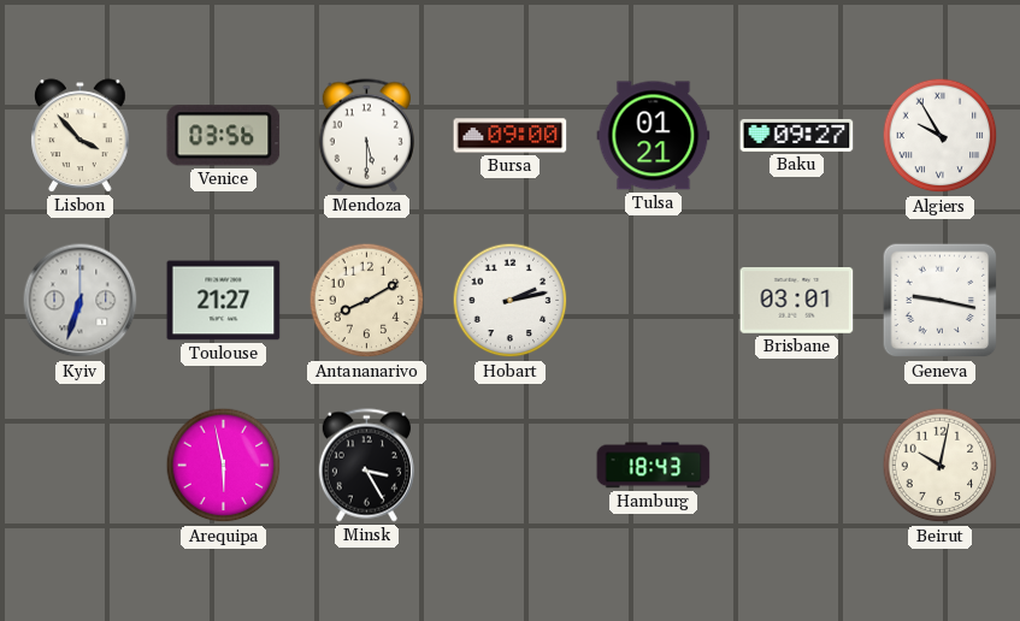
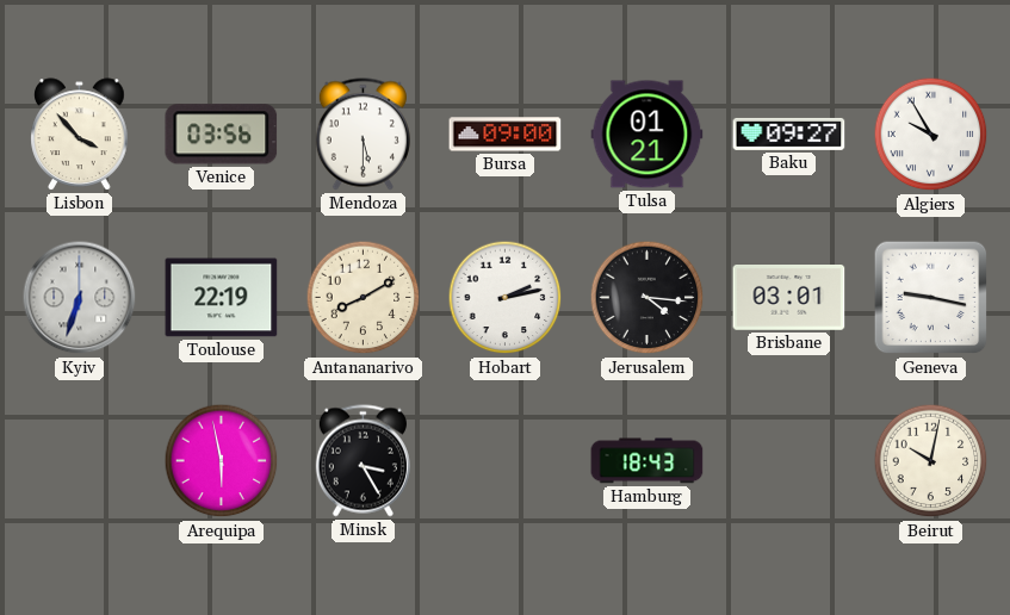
Toulouse: 21:27 -> 22:19
Jerusalem: none -> 4:16
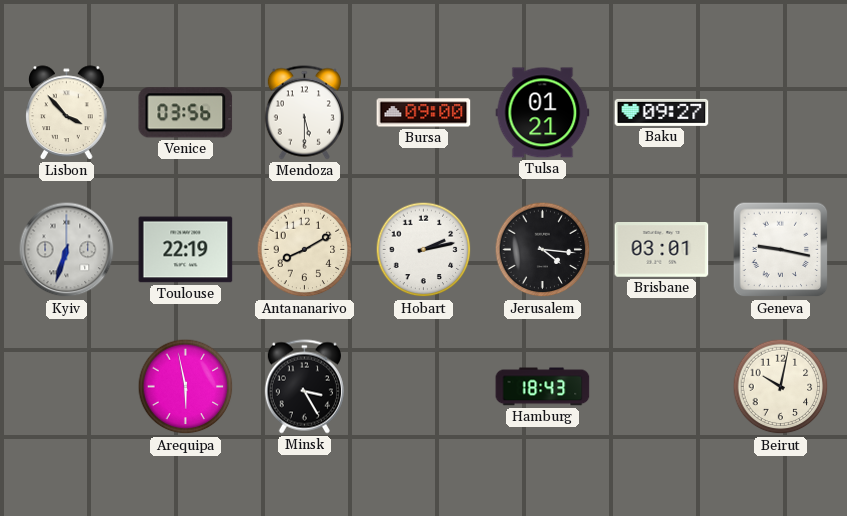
Algiers: 9:55 -> none
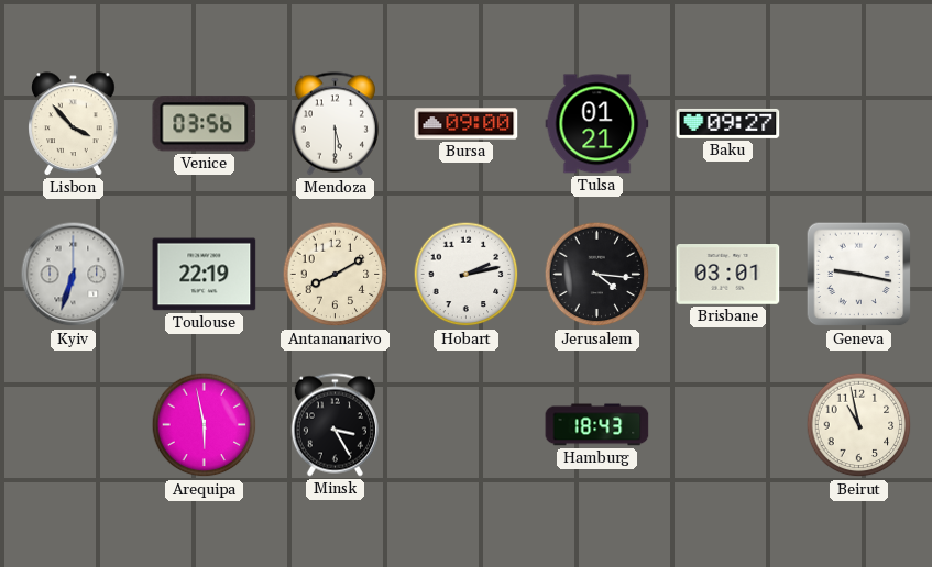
Beirut: 10:02 -> 10:58
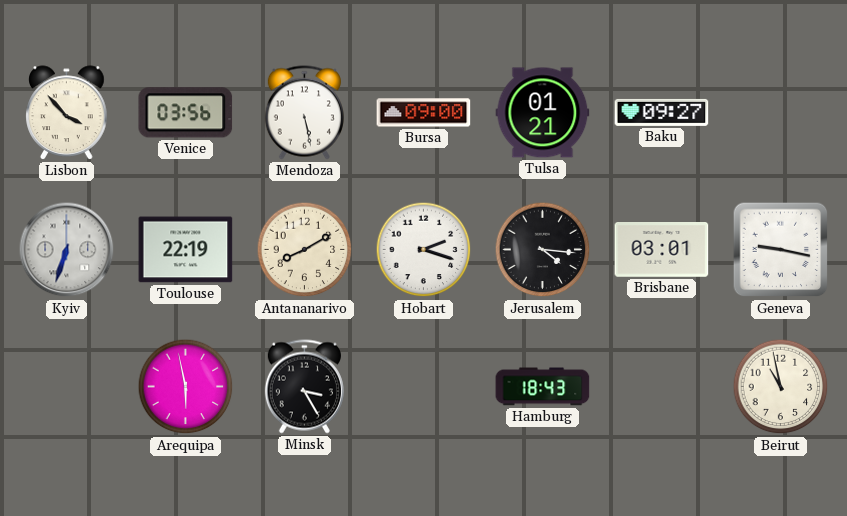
Mendoza: 5:30 -> 5:28
Hobart: 2:13 -> 2:18
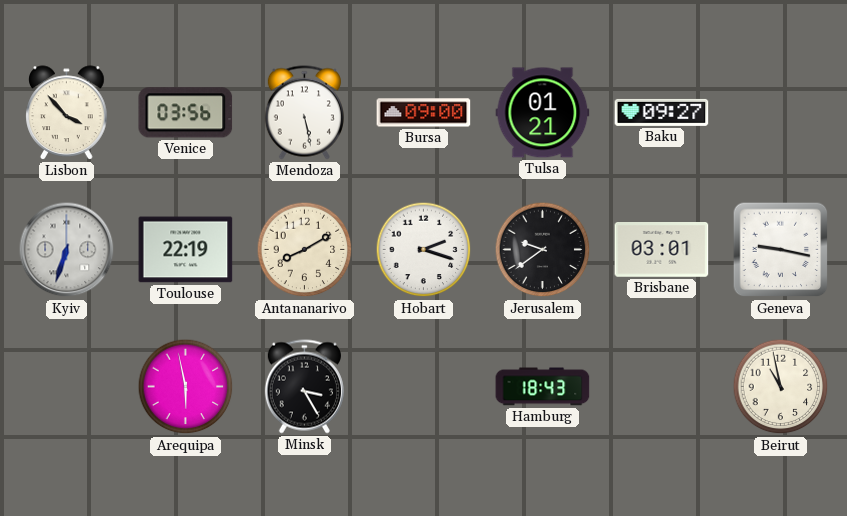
Jerusalem: 4:16 -> 9:39
